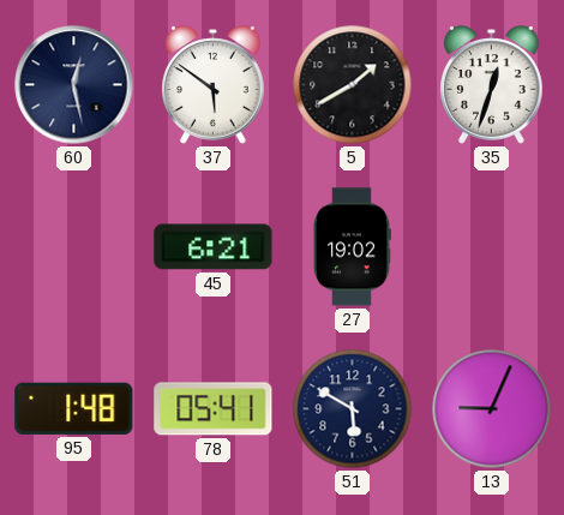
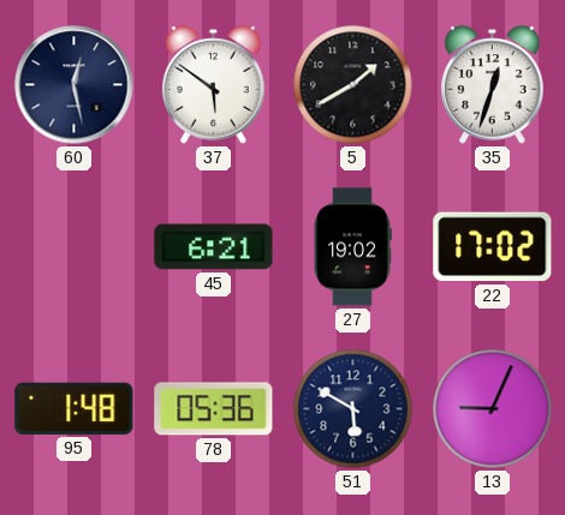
22: none -> 17:02
78: 05:41 -> 05:36
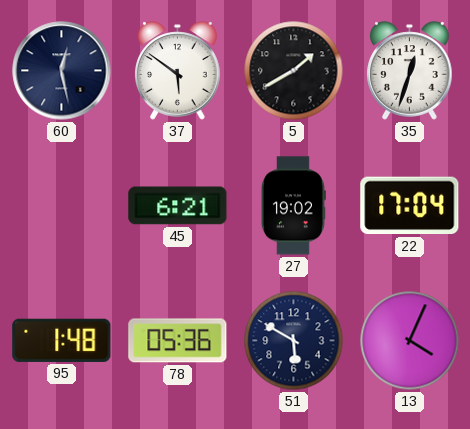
22: 17:02 -> 17:04
13: 9:04 -> 4:04
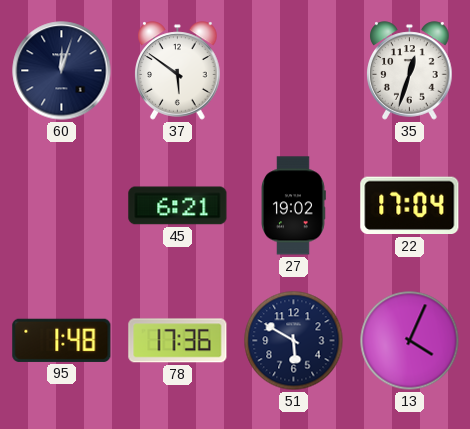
60: 12:28 -> 12:03
5: 1:40 -> none
78: 05:36 -> 17:36
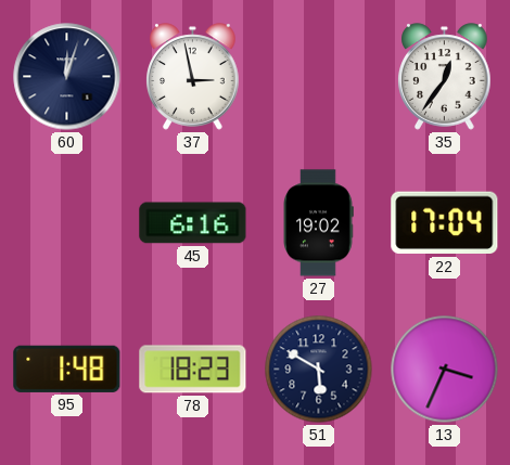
37: 5:51 -> 2:58
35: 12:33 -> 12:36
45: 6:21 -> 6:16
78: 17:36 -> 18:23
13: 4:04 -> 3:34
